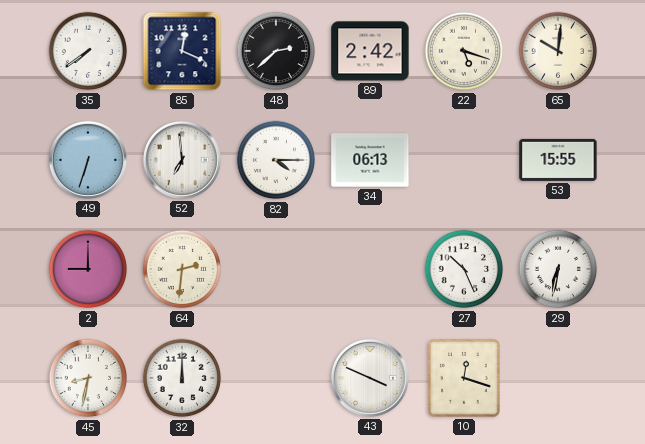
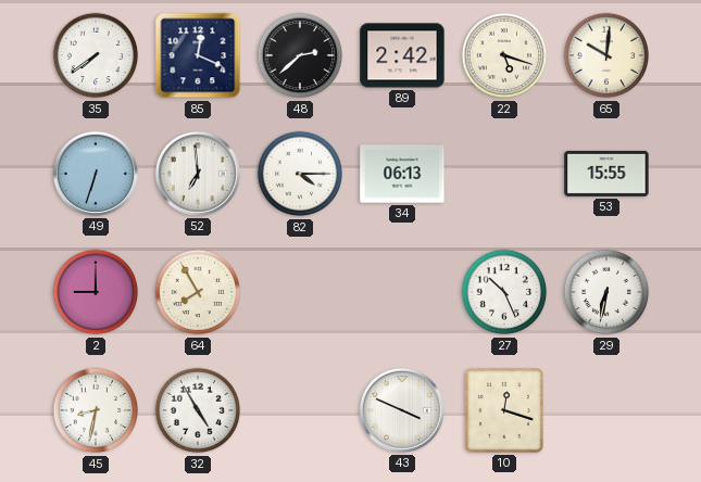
64: 2:31 -> 7:55
32: 12:00 -> 4:55
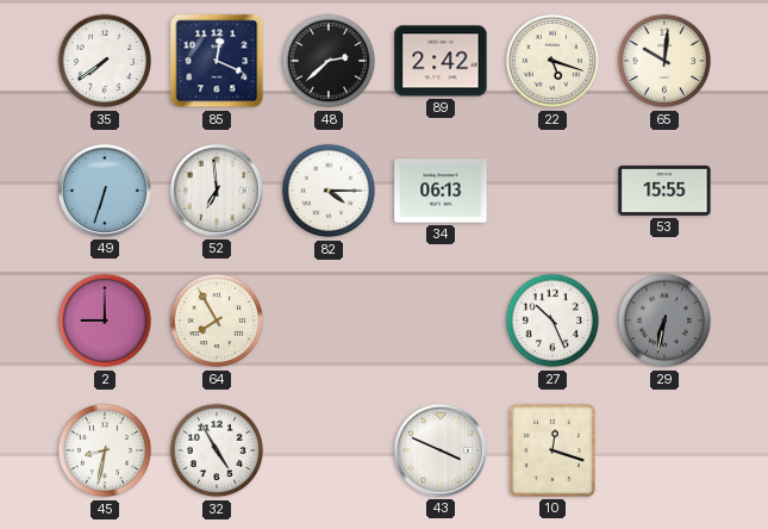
29 dial: white -> grey
